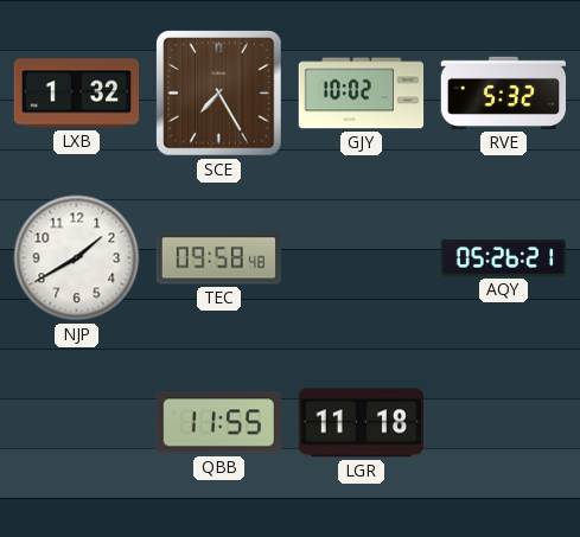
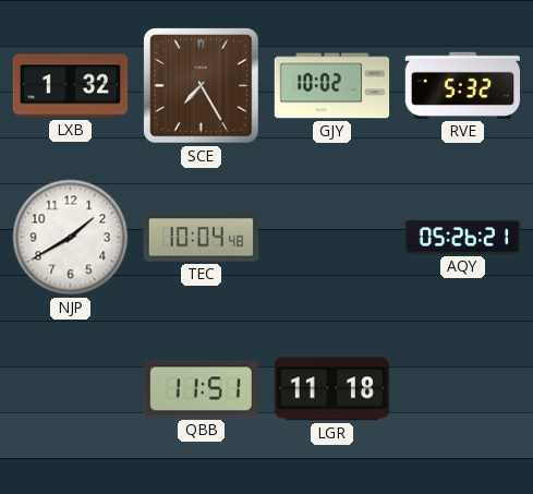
TEC: 09:58 -> 10:04
QBB: 11:55 -> 11:51
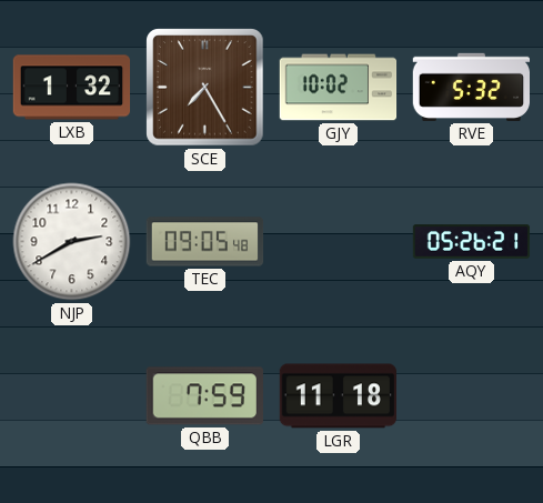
NJP: 1:40 -> 2:40
TEC: 10:04 -> 09:05
QBB: 11:51 -> 7:59
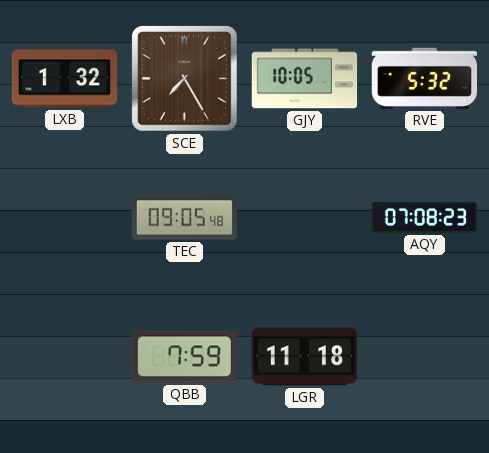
GJY: 10:02 -> 10:05
NJP: 2:40 -> none
AQY: 05:26 -> 07:08
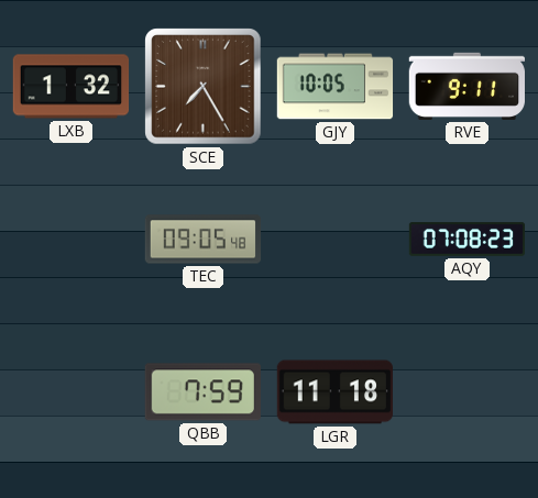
RVE: 5:32 -> 9:11
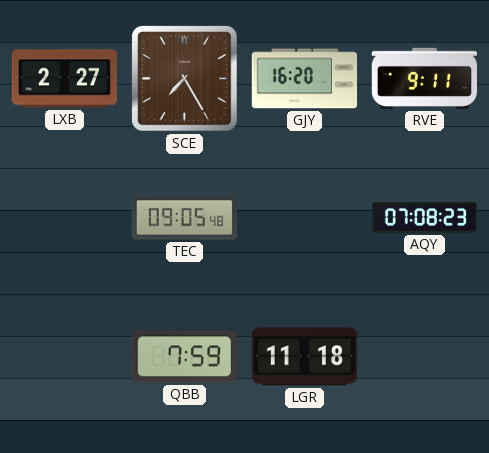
LXB: 1:32 -> 2:27
GJY: 10:05 -> 16:20
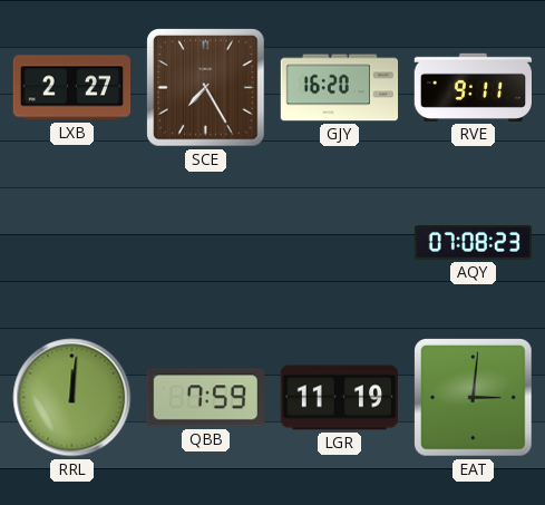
TEC: 09:05 -> none
RRL: none -> 12:01
LGR: 11:18 -> 11:19
EAT: none -> 3:01
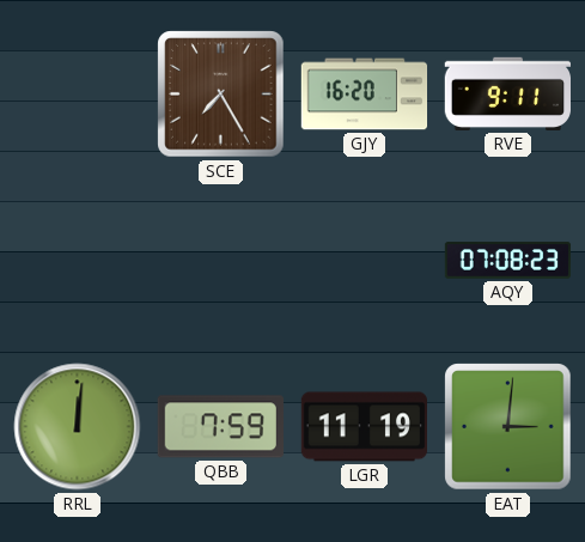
LXB: 2:27 -> none
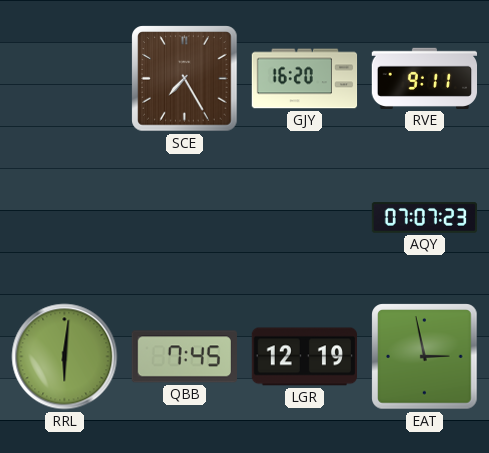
AQY: 07:08 -> 07:07
RRL: 12:01 -> 6:01
QBB: 7:59 -> 7:45
LGR: 11:19 -> 12:19
EAT: 3:01 -> 2:58
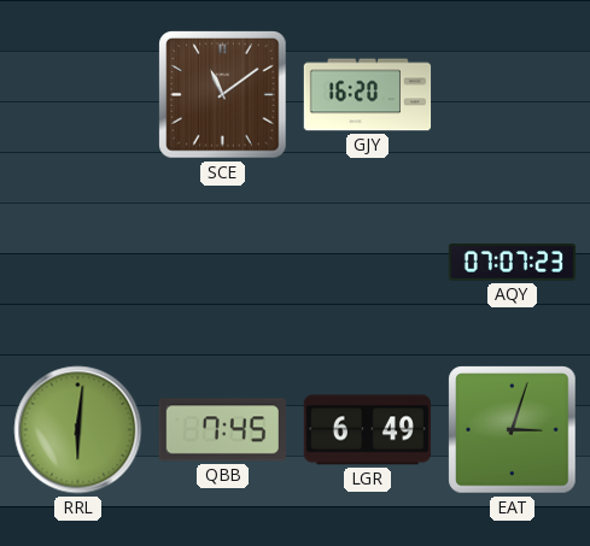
SCE: 7:25 -> 11:09
RVE: 9:11 -> none
LGR: 12:19 -> 6:49
EAT: 2:58 -> 3:03
